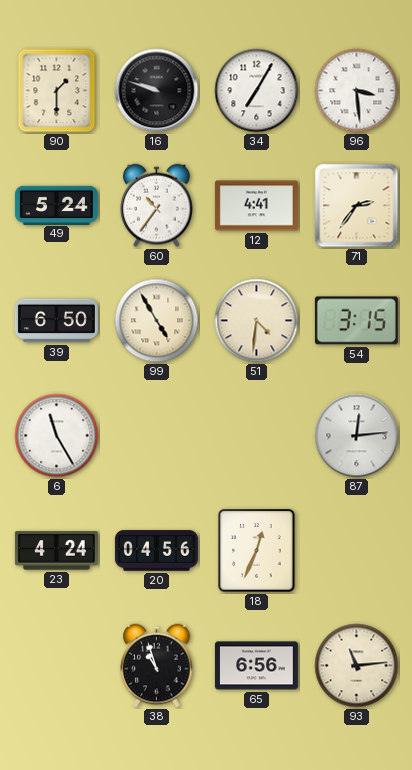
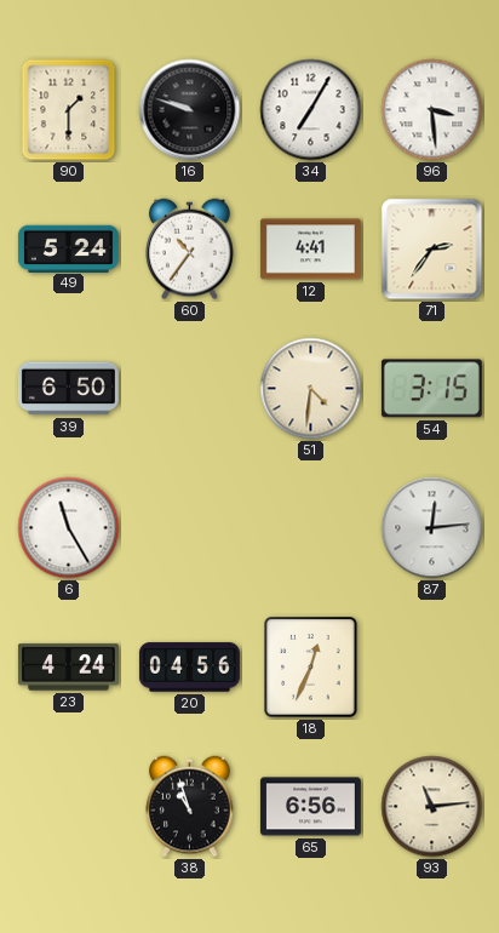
99: 4:55 -> none
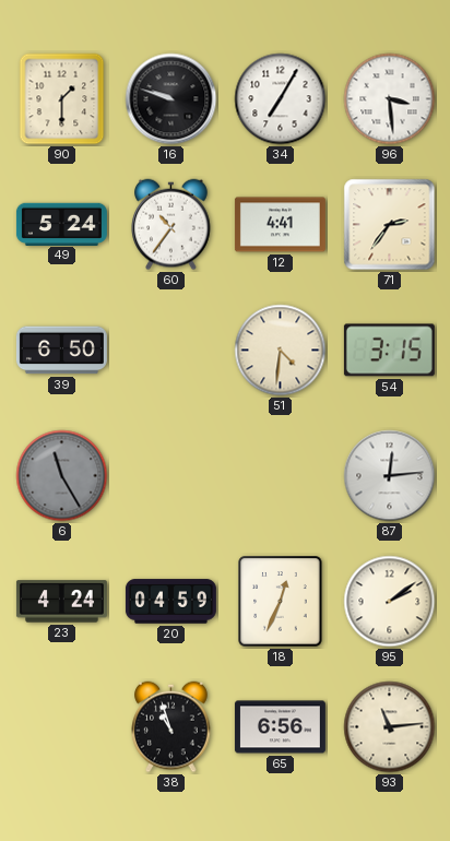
6 dial: white -> grey
20: 04:56 -> 04:59
95: none -> 2:09
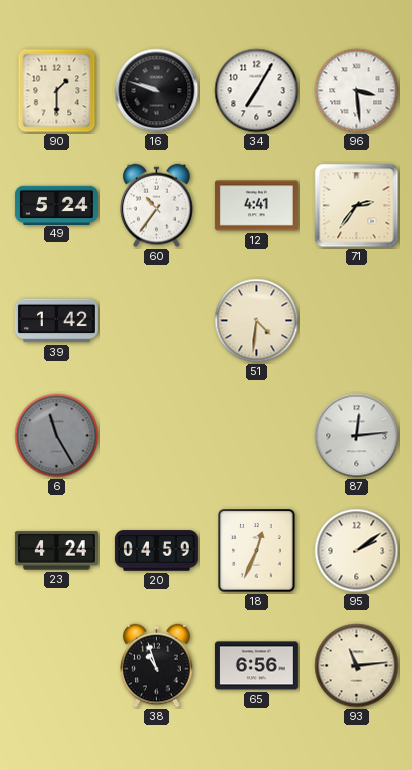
39: 6:50 -> 1:42
54: 3:15 -> none
